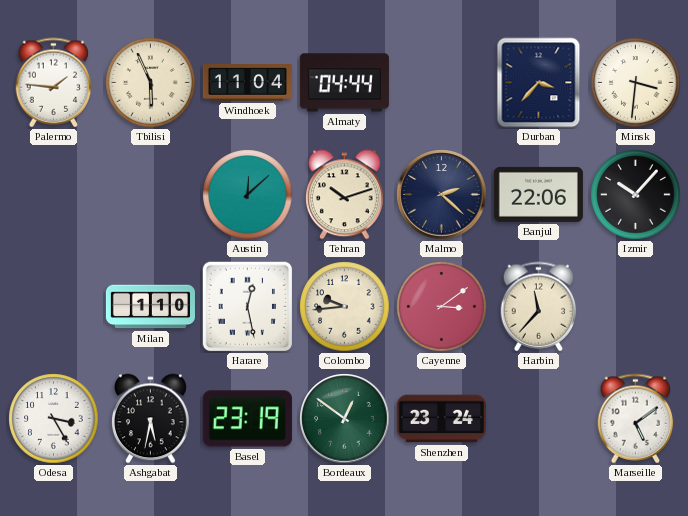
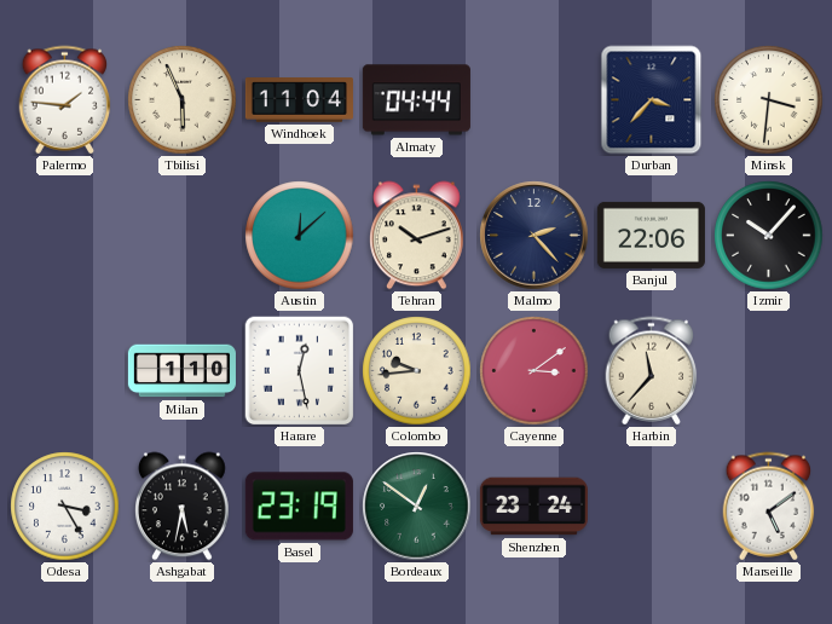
Malmo: 2:22 -> 2:23
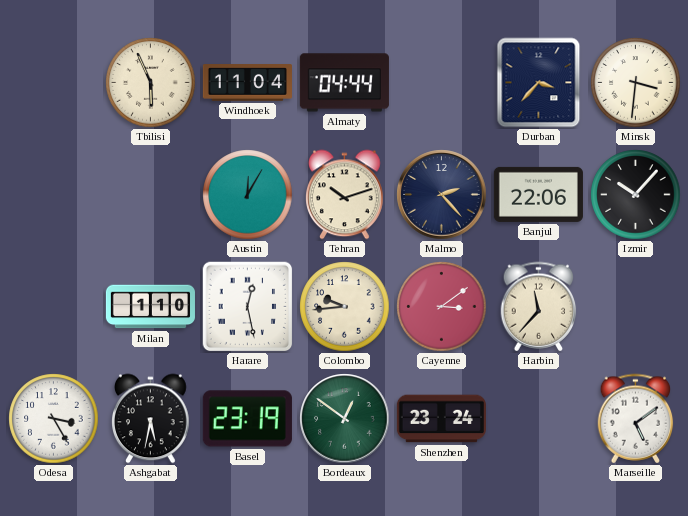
Palermo: 1:46 -> none
Austin: 12:08 -> 12:05
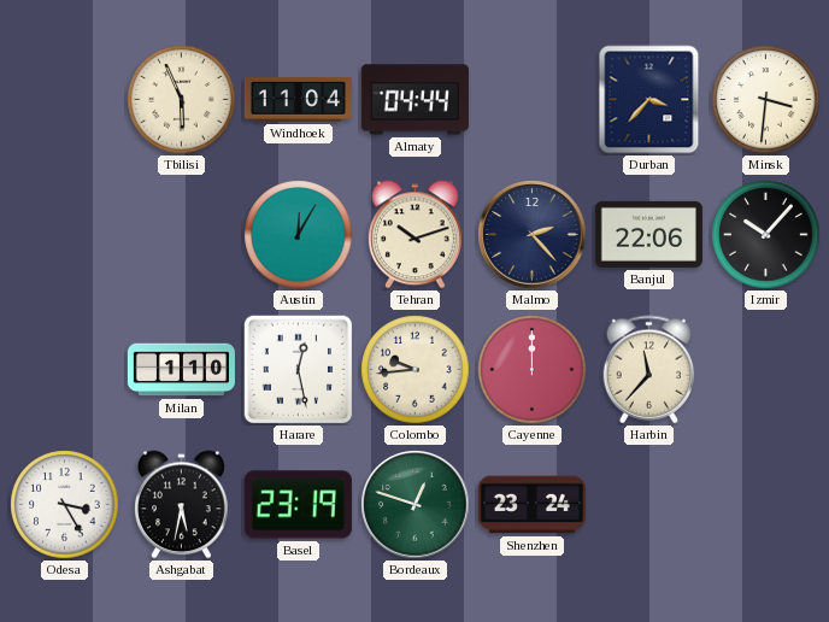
Cayenne: 3:09 -> 12:00
Bordeaux: 12:51 -> 12:48
Marseille: 5:09 -> none
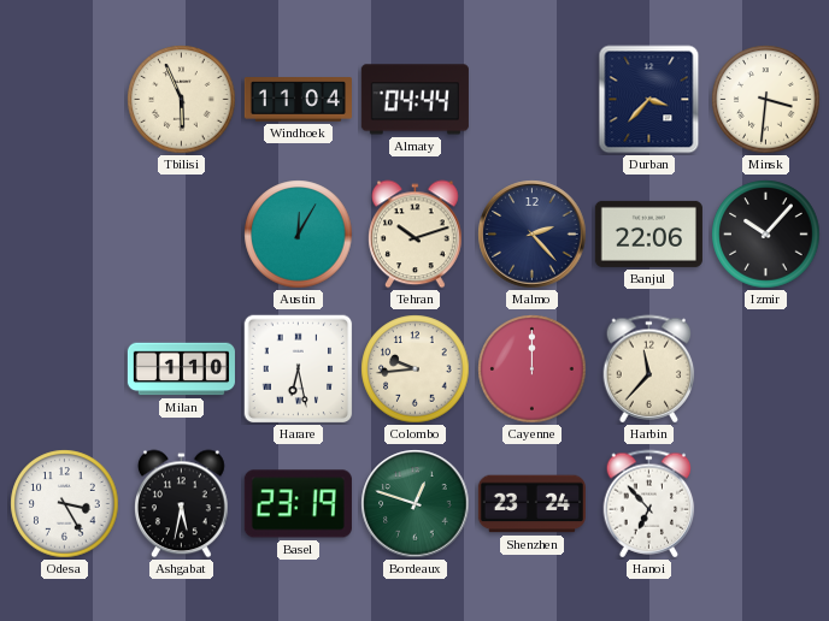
Harare: 12:28 -> 6:28
Hanoi: none -> 6:53
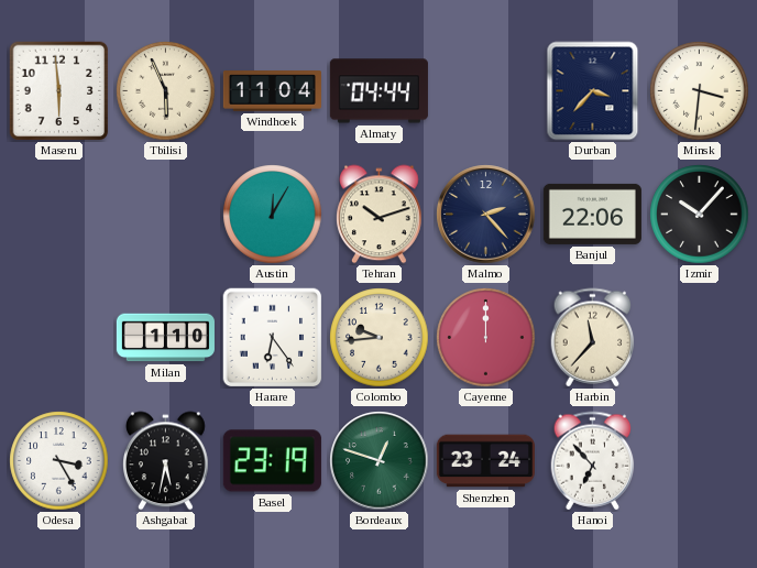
Maseru: none -> 5:59
Harare: 6:28 -> 6:24
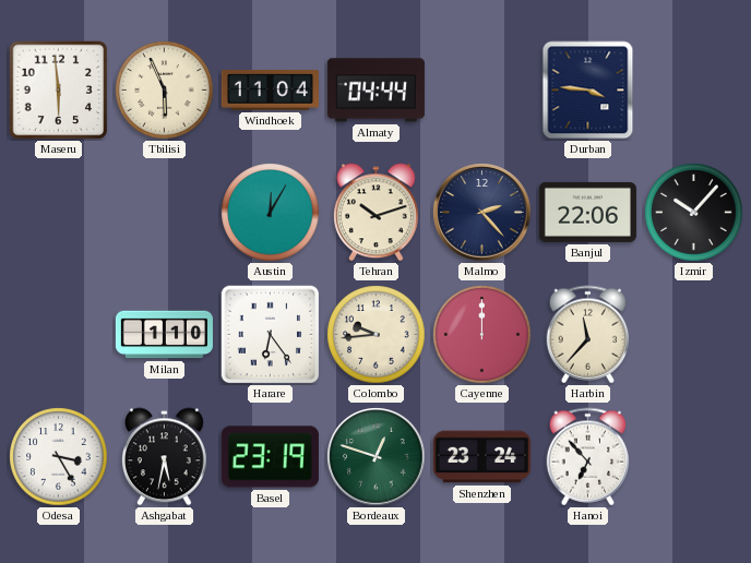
Durban: 3:37 -> 3:46
Minsk: 3:31 -> none
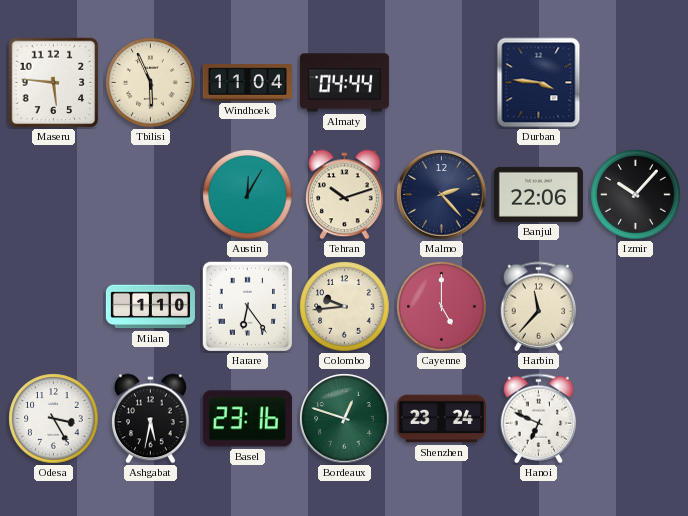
Maseru: 5:59 -> 5:46
Cayenne: 12:00 -> 5:00
Basel: 23:19 -> 23:16
Hanoi: 6:53 -> 6:49
